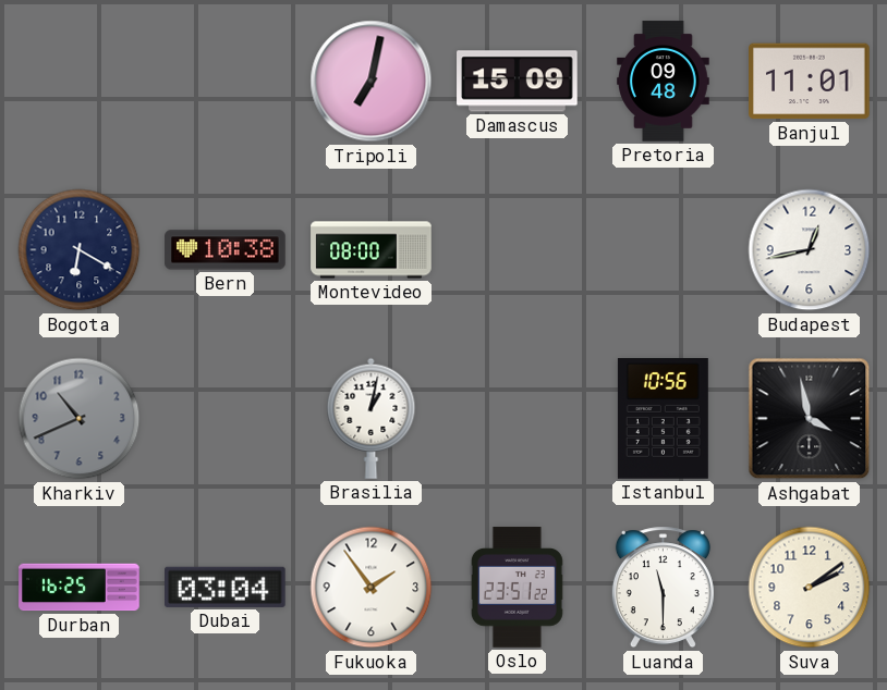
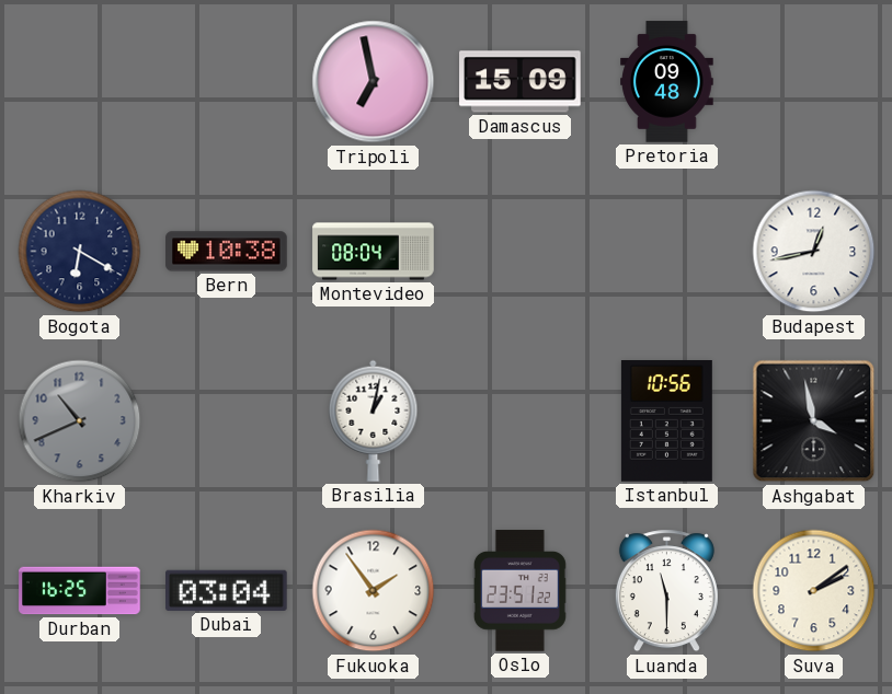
Tripoli: 7:02 -> 6:58
Banjul: 11:01 -> none
Montevideo: 08:00 -> 08:04
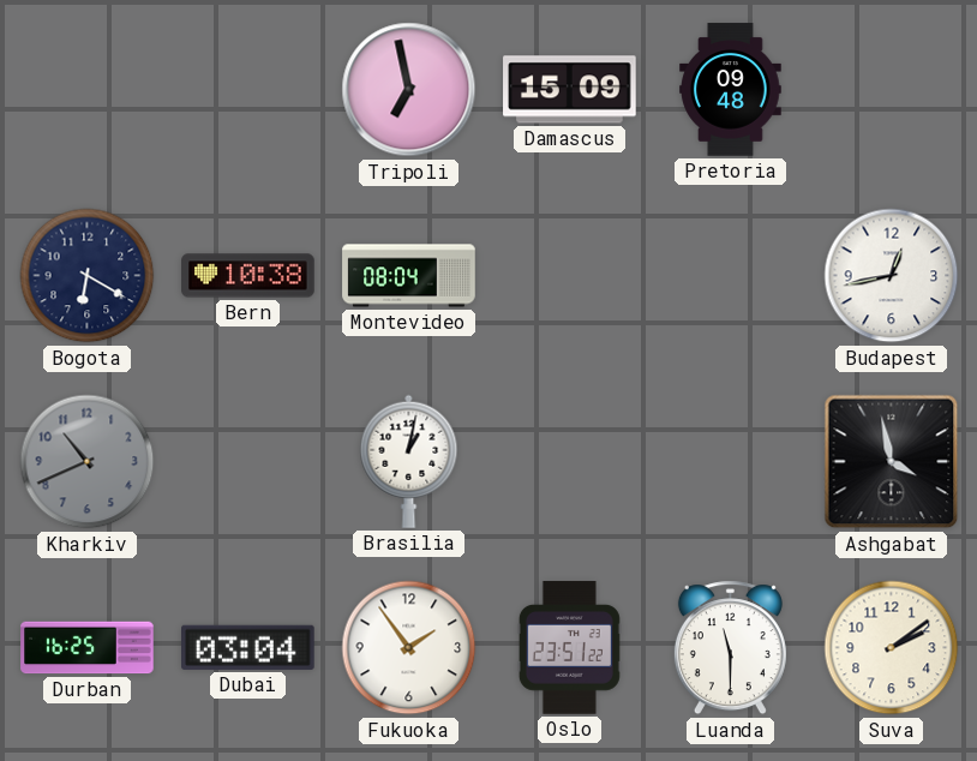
Istanbul: 10:56 -> none
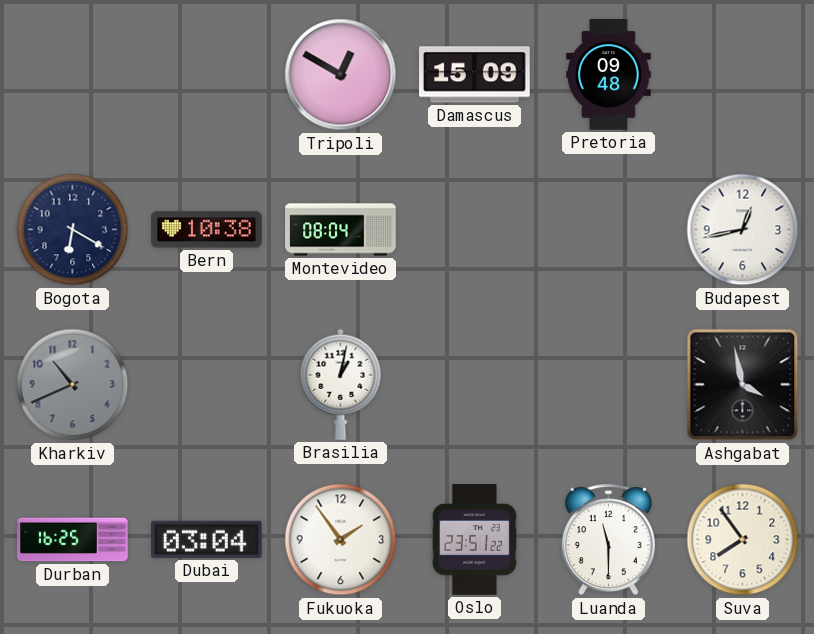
Tripoli: 6:58 -> 12:50
Suva: 2:09 -> 7:54
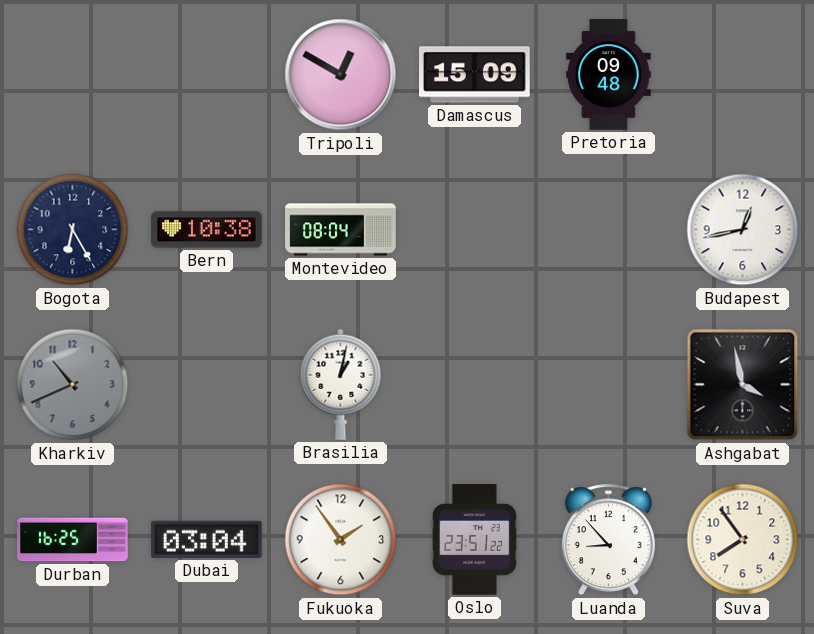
Bogota: 6:20 -> 6:25
Luanda: 11:30 -> 8:53
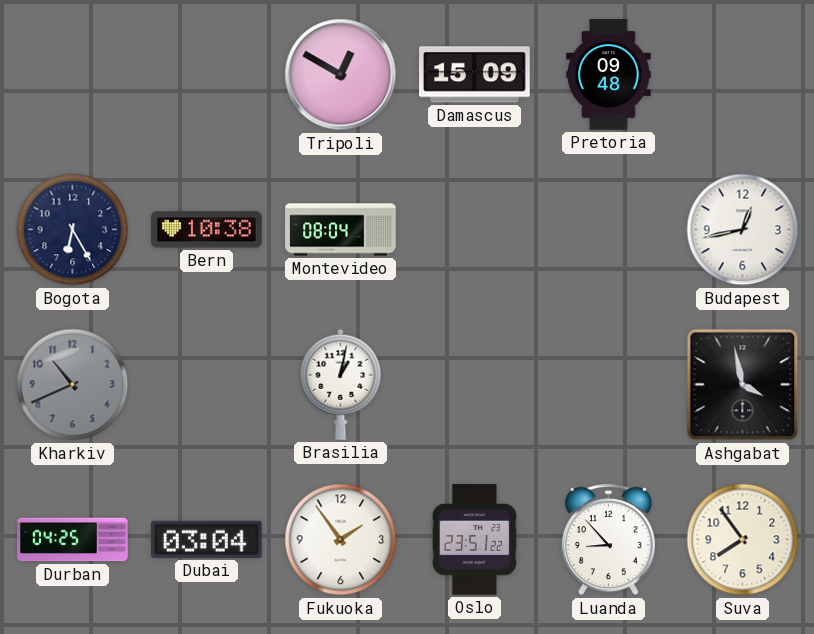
Durban: 16:25 -> 04:25
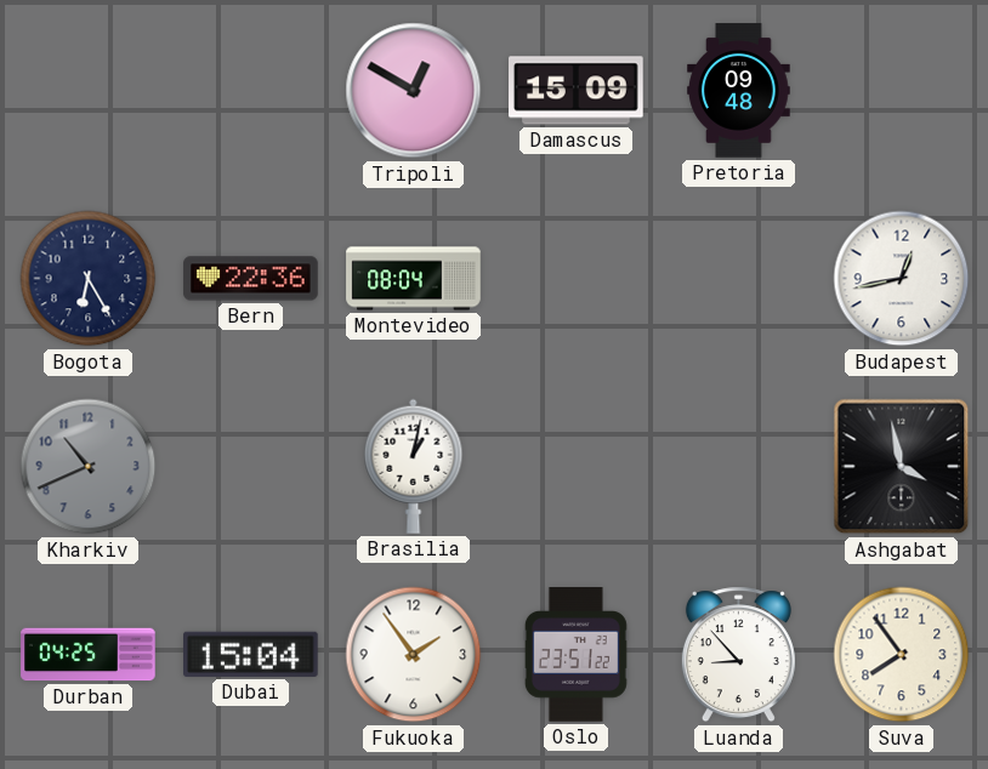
Bern: 10:38 -> 22:36
Dubai: 03:04 -> 15:04
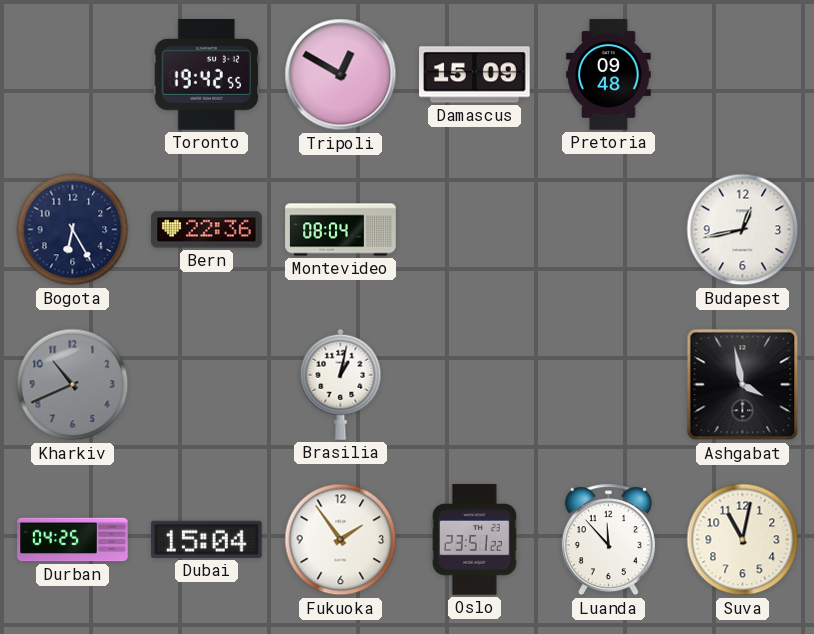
Toronto: none -> 19:42
Luanda: 8:53 -> 11:53
Suva: 7:54 -> 11:02
